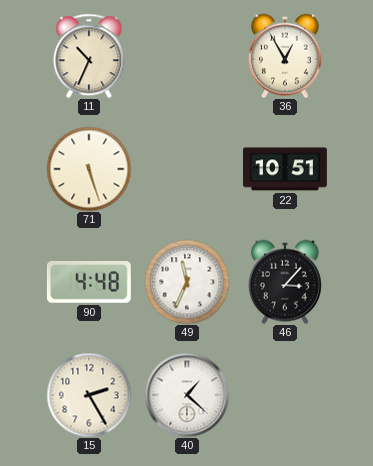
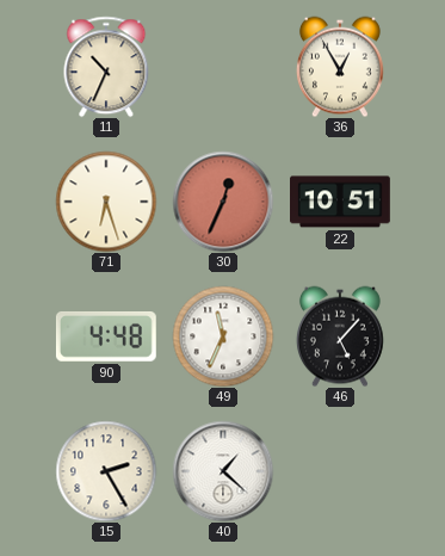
71: 5:27 -> 6:27
30: none -> 12:34
46: 3:07 -> 5:07
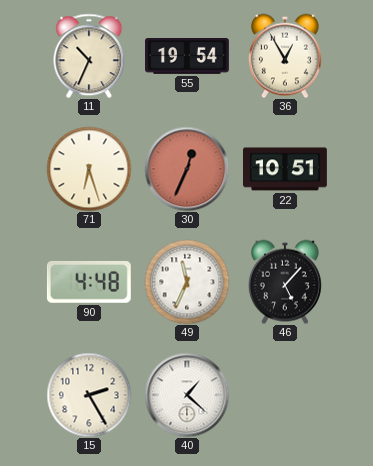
55: none -> 19:54
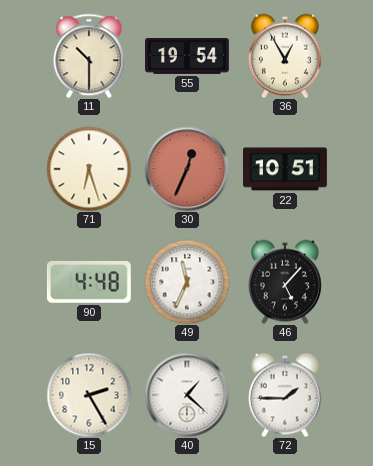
11: 10:34 -> 10:30
72: none -> 1:45
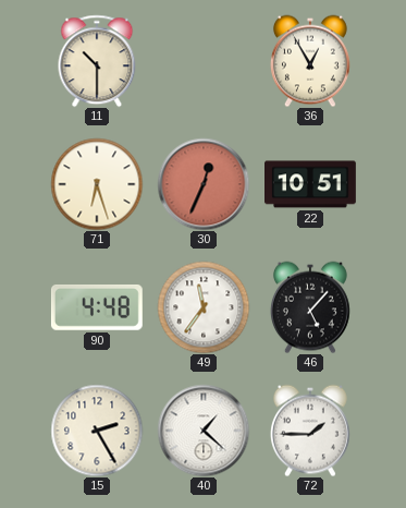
55: 19:54 -> none
49: 11:34 -> 11:36
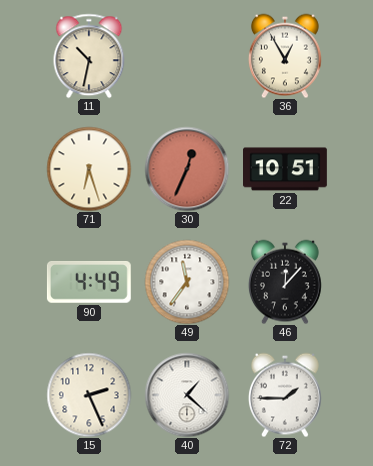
11: 10:30 -> 10:32
90: 4:48 -> 4:49
46: 5:07 -> 12:07
15: 2:25 -> 2:26
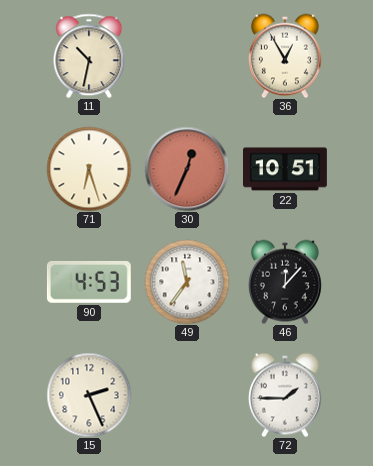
90: 4:49 -> 4:53
40: 1:22 -> none
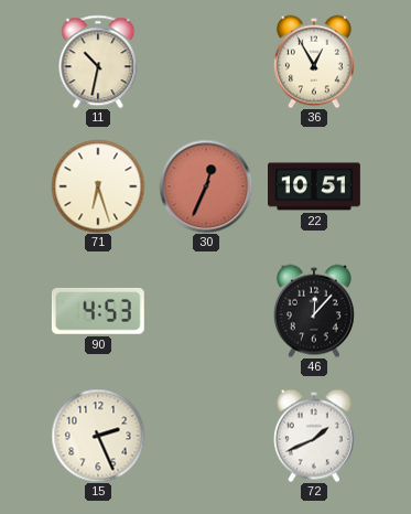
49: 11:36 -> none
72: 1:45 -> 1:41
